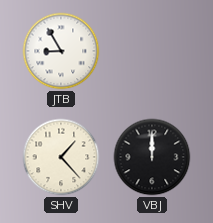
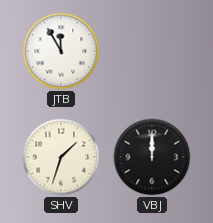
JTB: 8:55 -> 11:55
SHV: 1:23 -> 1:33
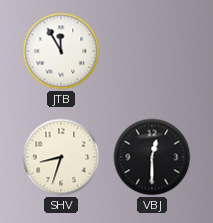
SHV: 1:33 -> 8:33
VBJ: 12:00 -> 12:30
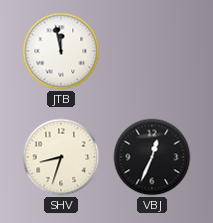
JTB: 11:55 -> 11:58
VBJ: 12:30 -> 12:34
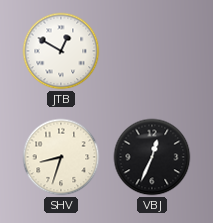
JTB: 11:58 -> 12:50
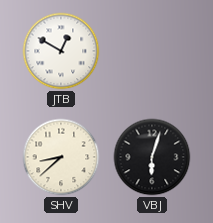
SHV: 8:33 -> 8:38
VBJ: 12:34 -> 6:03
